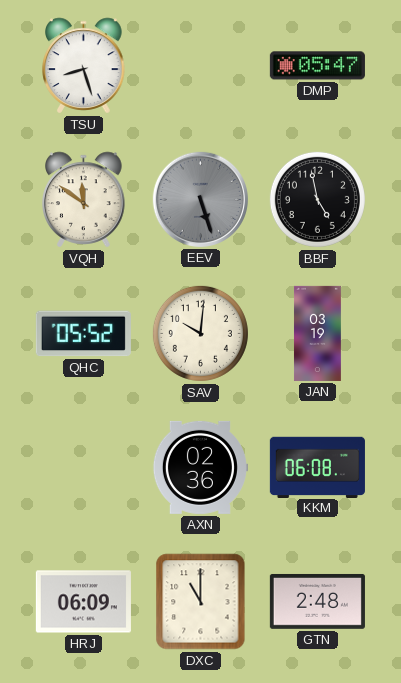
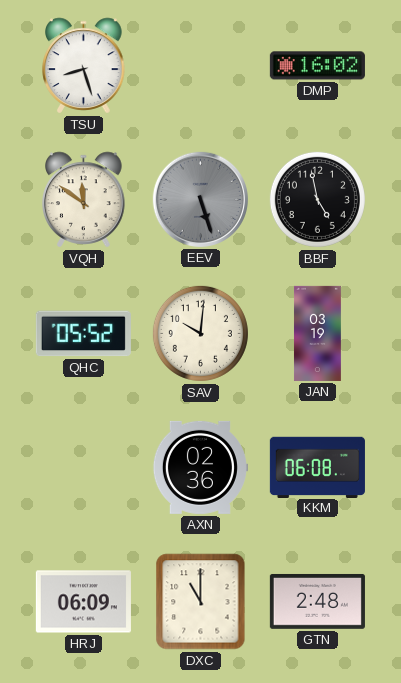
DMP: 05:47 -> 16:02
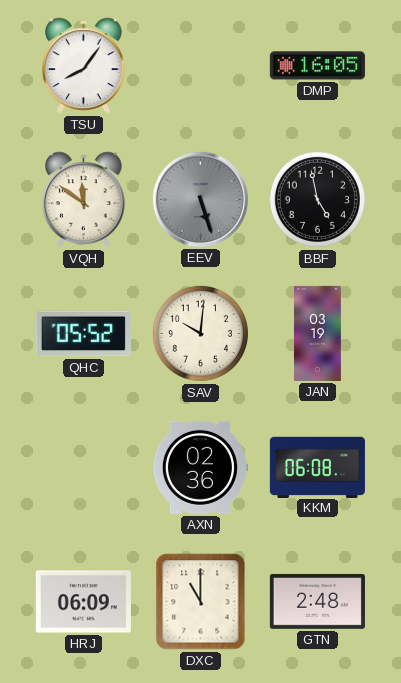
TSU: 8:27 -> 8:06
DMP: 16:02 -> 16:05
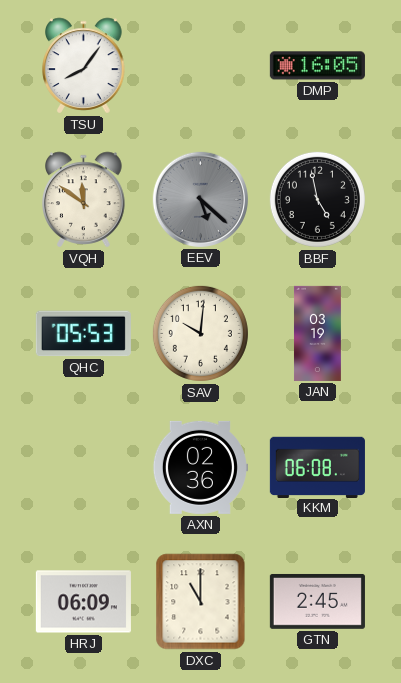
EEV: 5:27 -> 5:22
QHC: 05:52 -> 05:53
GTN: 2:48 -> 2:45
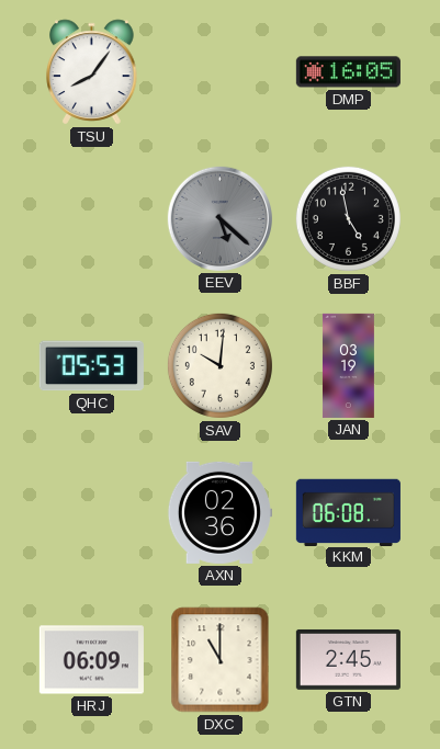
VQH: 11:51 -> none
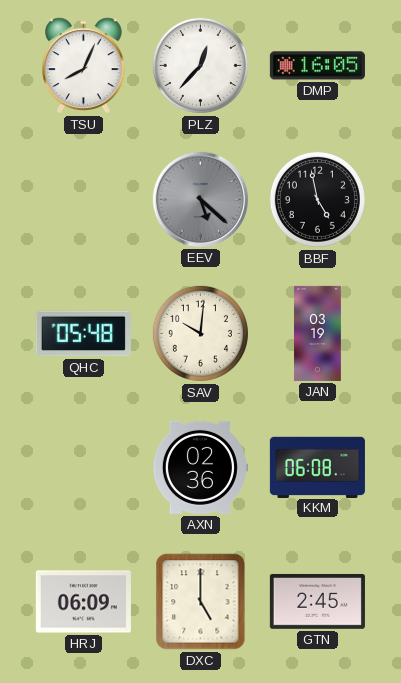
TSU: 8:06 -> 8:04
PLZ: none -> 12:37
QHC: 05:53 -> 05:48
DXC: 11:00 -> 5:00
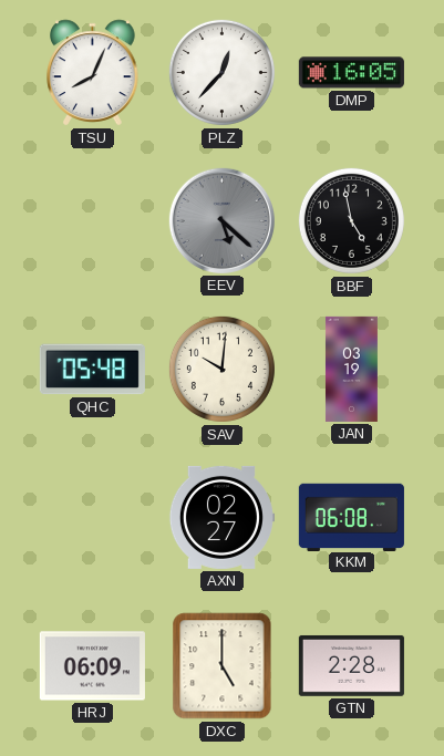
AXN: 02:36 -> 02:27
GTN: 2:45 -> 2:28
